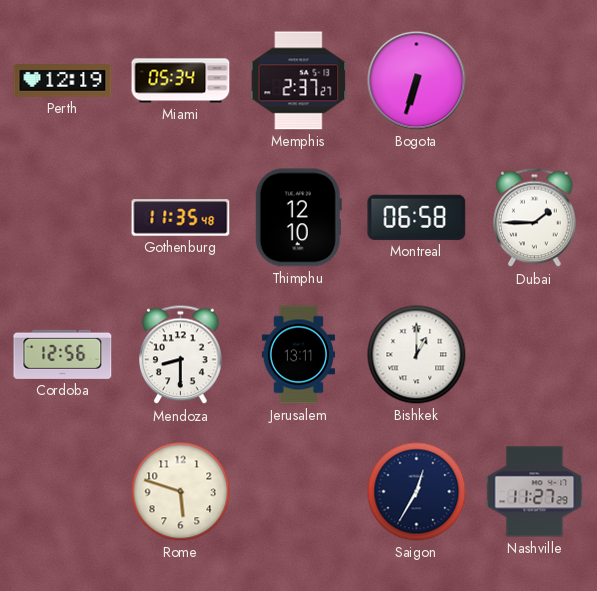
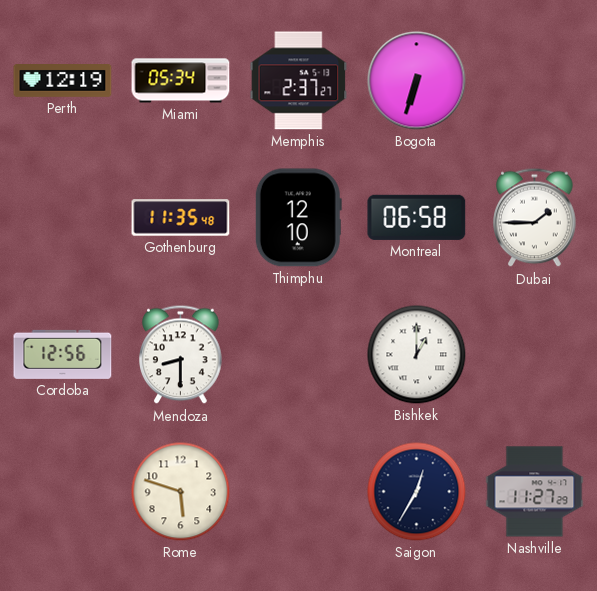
Jerusalem: 13:11 -> none
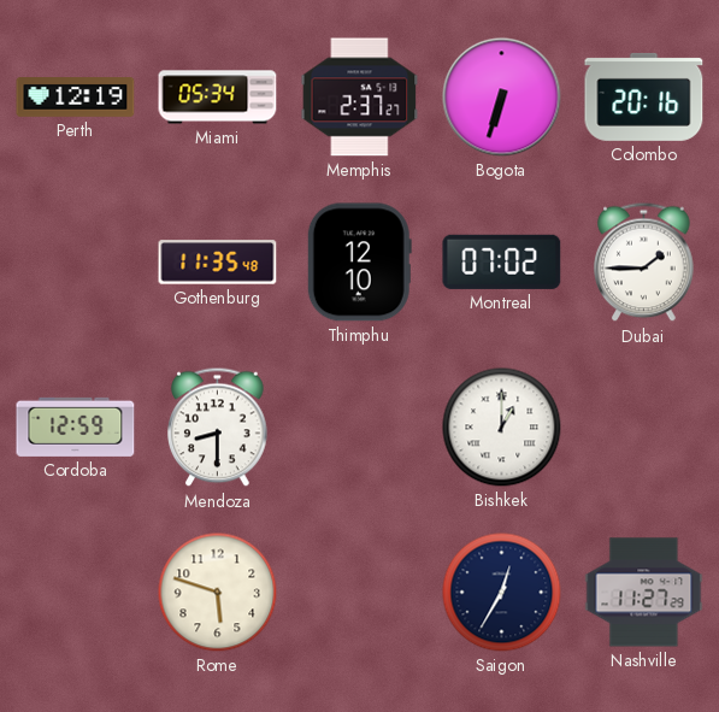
Colombo: none -> 20:16
Montreal: 06:58 -> 07:02
Cordoba: 12:56 -> 12:59
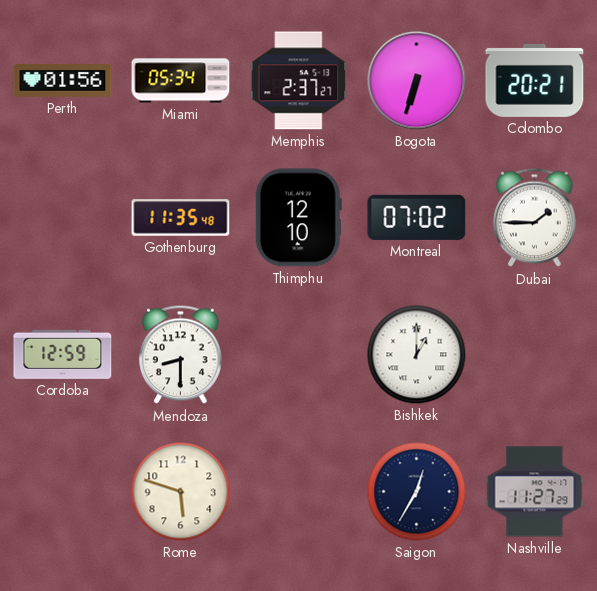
Perth: 12:19 -> 01:56
Colombo: 20:16 -> 20:21
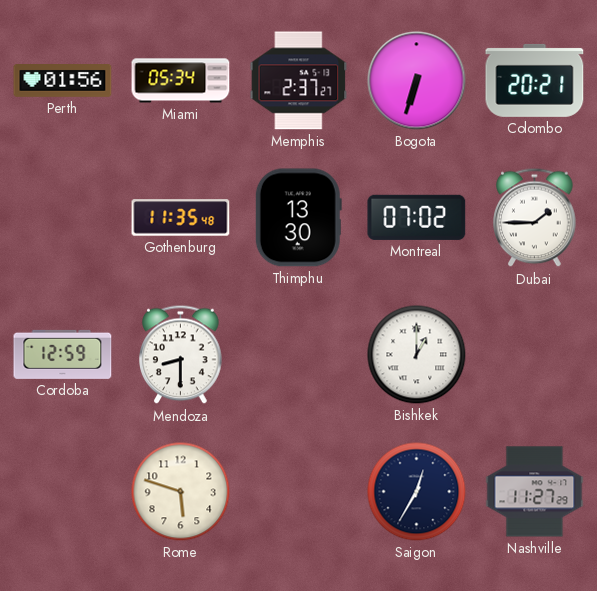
Thimphu: 12:10 -> 13:30
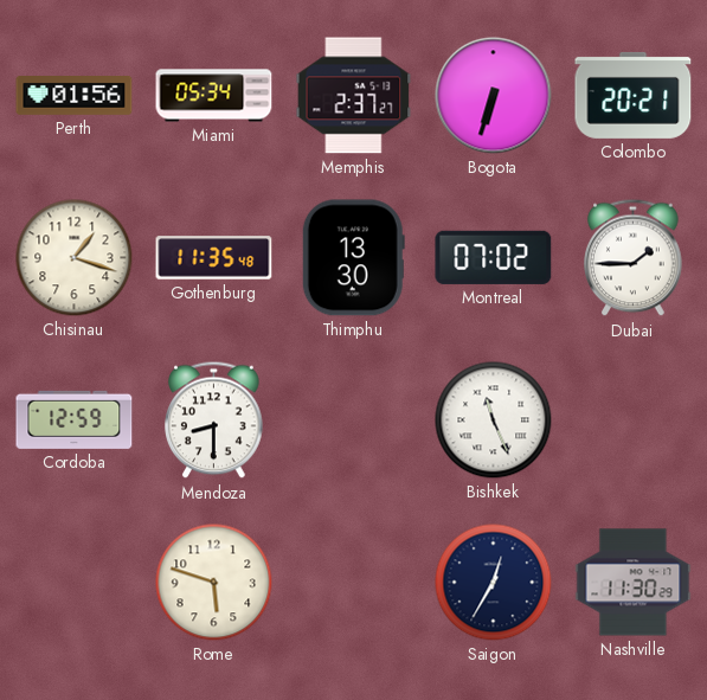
Chisinau: none -> 1:18
Bishkek: 1:00 -> 11:26
Nashville: 11:27 -> 11:30
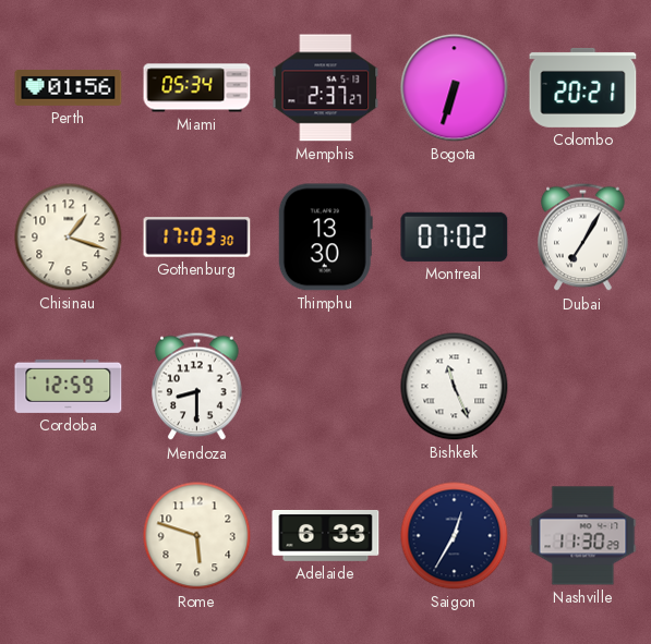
Gothenburg: 11:35 -> 17:03
Dubai: 1:45 -> 7:05
Adelaide: none -> 6:33
